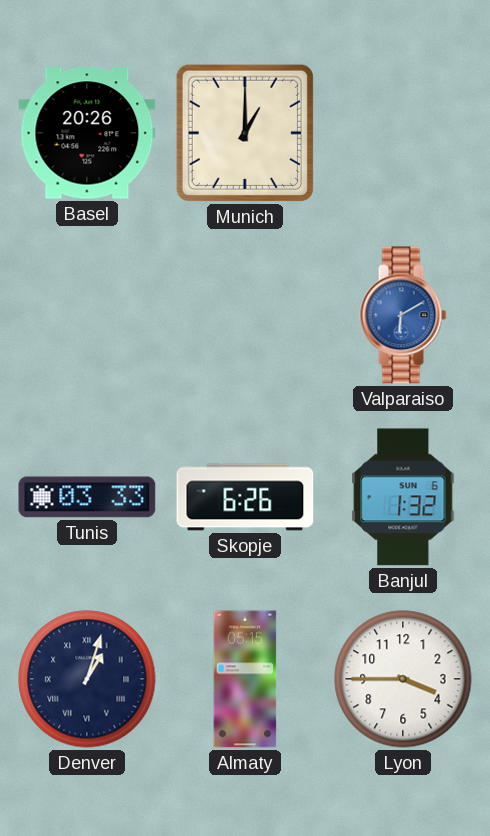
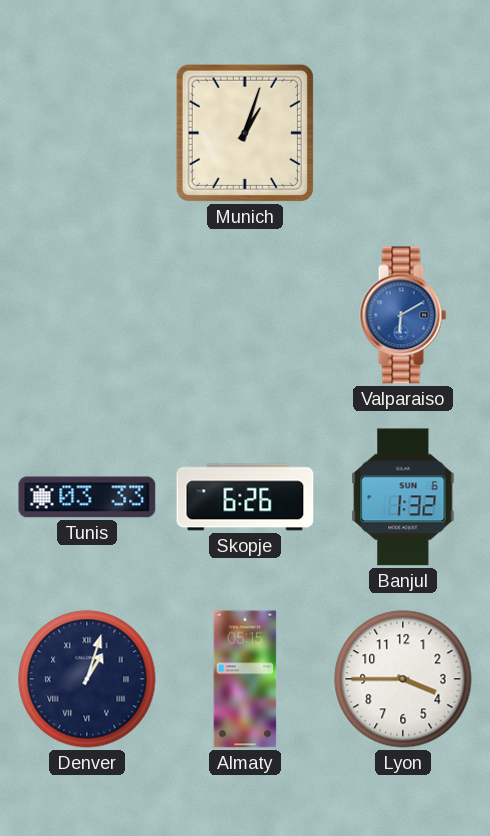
Basel: 20:26 -> none
Munich: 1:00 -> 1:03
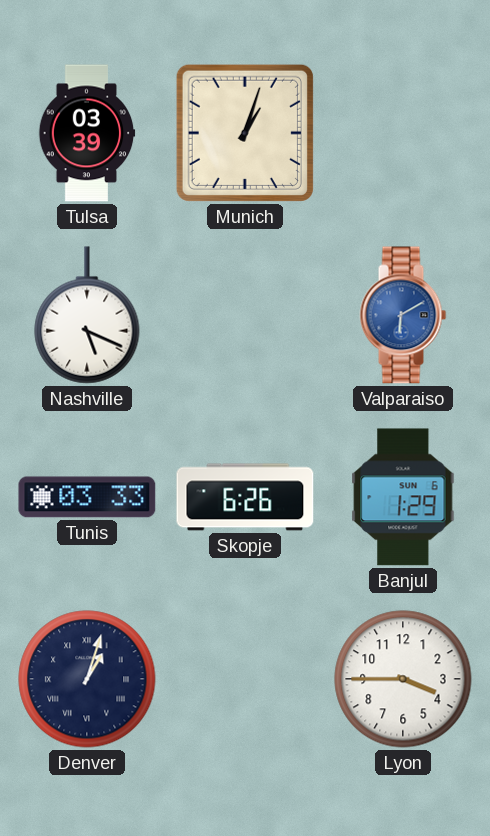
Tulsa: none -> 03:39
Nashville: none -> 5:19
Banjul: 1:32 -> 1:29
Almaty: 05:15 -> none
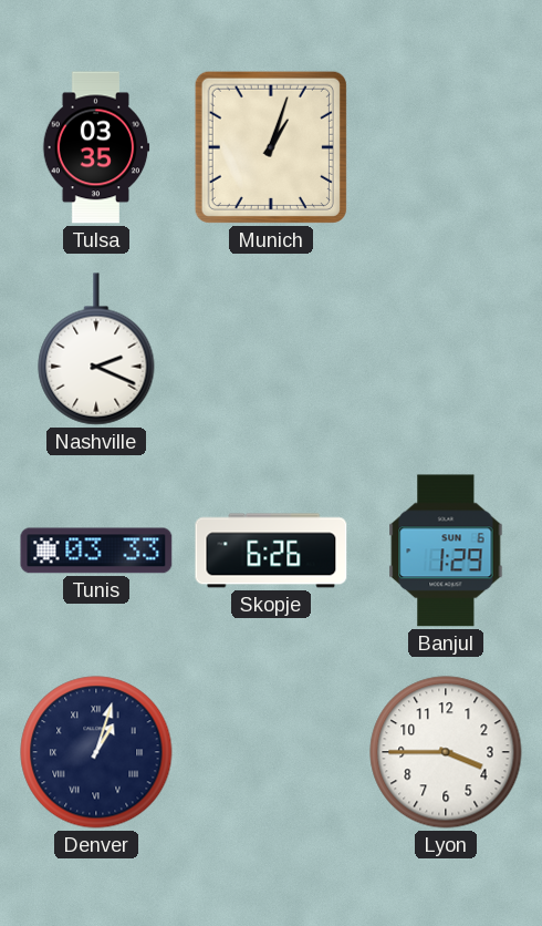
Tulsa: 03:39 -> 03:35
Nashville: 5:19 -> 2:19
Valparaiso: 6:10 -> none
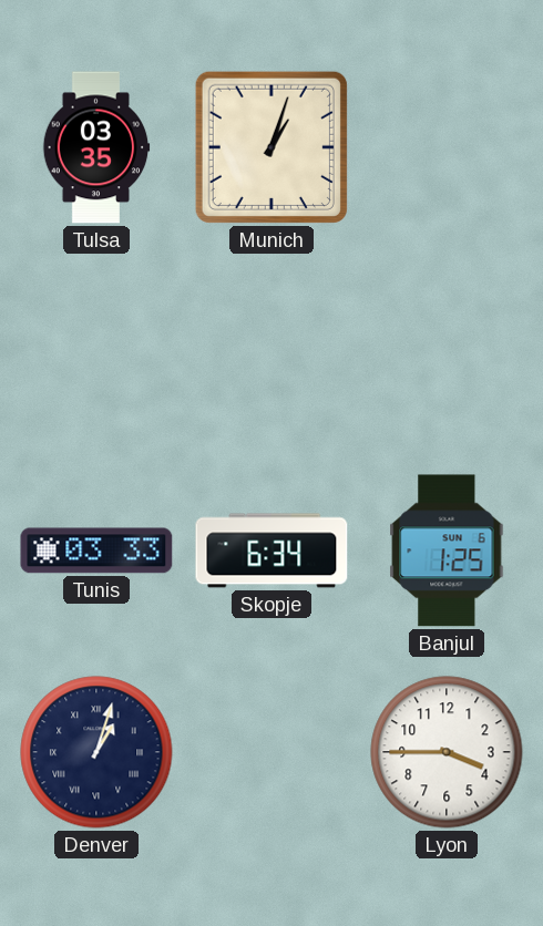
Nashville: 2:19 -> none
Skopje: 6:26 -> 6:34
Banjul: 1:29 -> 1:25
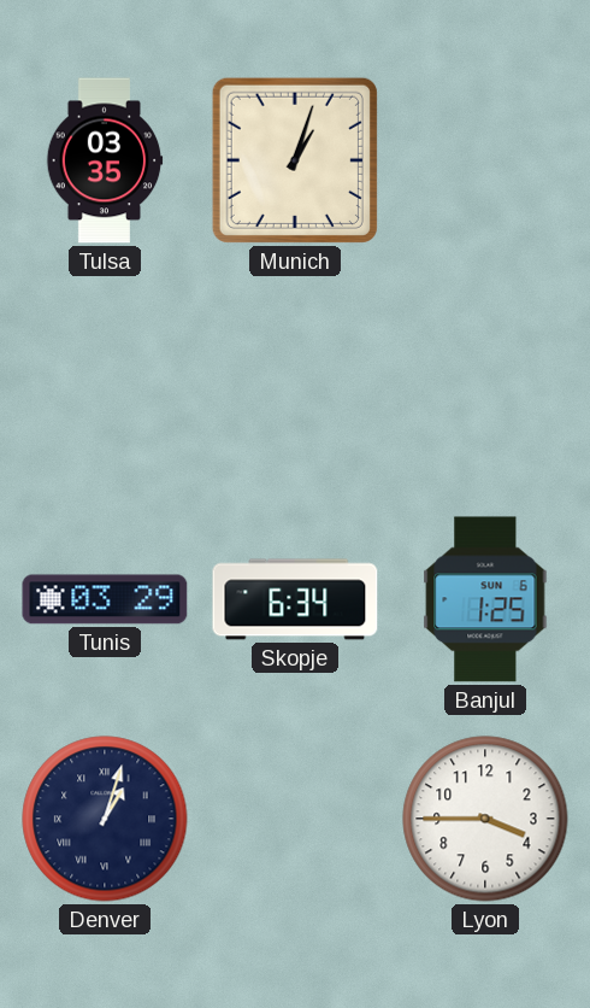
Tunis: 03:33 -> 03:29
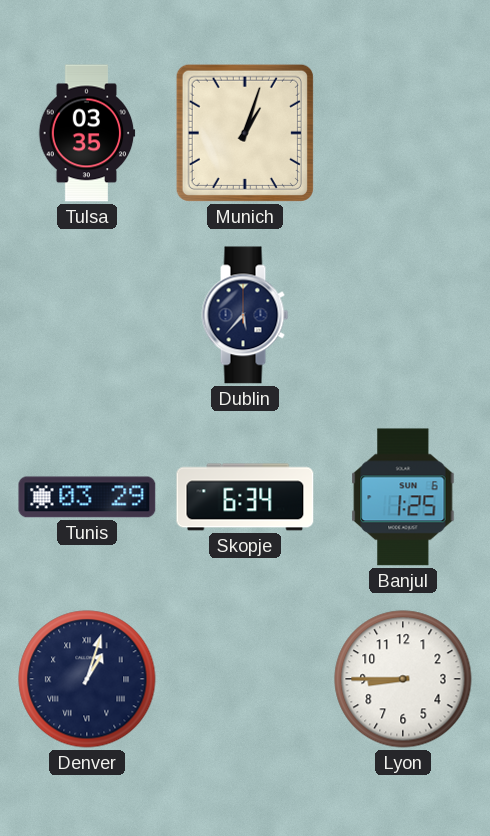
Dublin: none -> 5:37
Lyon: 3:45 -> 8:45
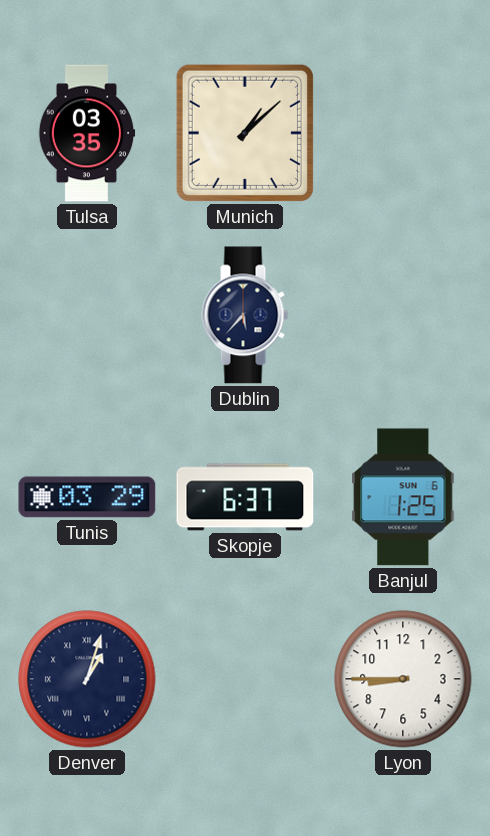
Munich: 1:03 -> 1:08
Skopje: 6:34 -> 6:37
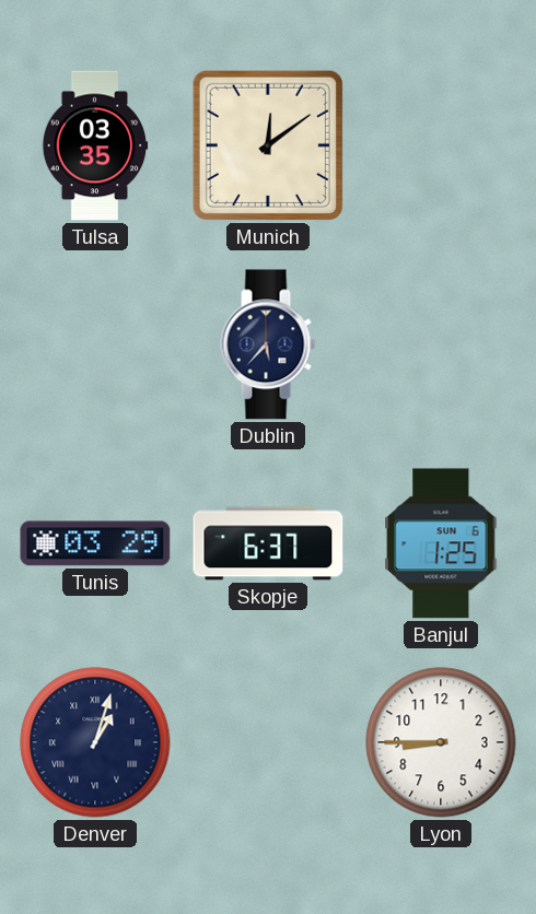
Munich: 1:08 -> 12:09
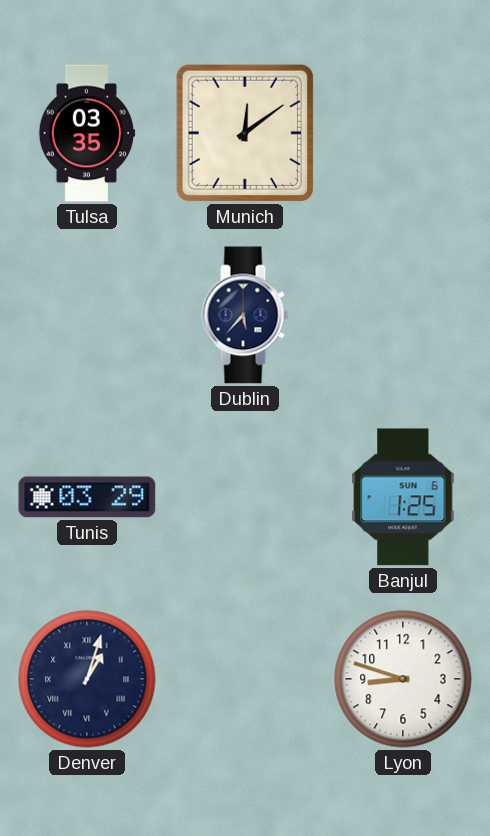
Skopje: 6:37 -> none
Lyon: 8:45 -> 8:48
